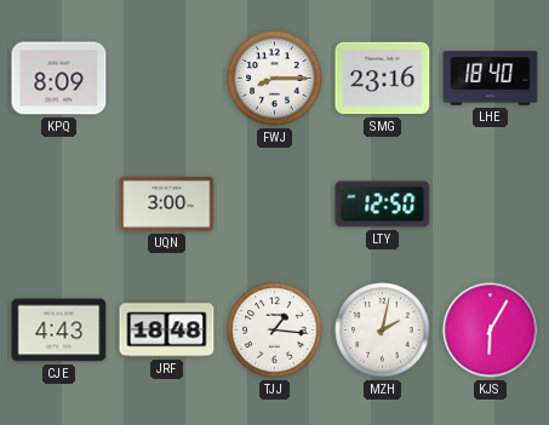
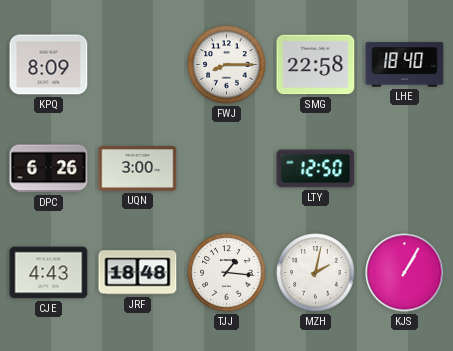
SMG: 23:16 -> 22:58
DPC: none -> 6:26
KJS: 6:05 -> 1:05
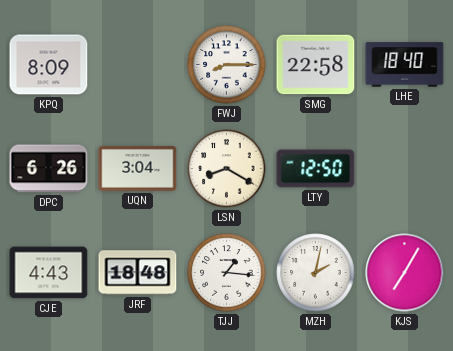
UQN: 3:00 -> 3:04
LSN: none -> 8:20
KJS: 1:05 -> 7:05
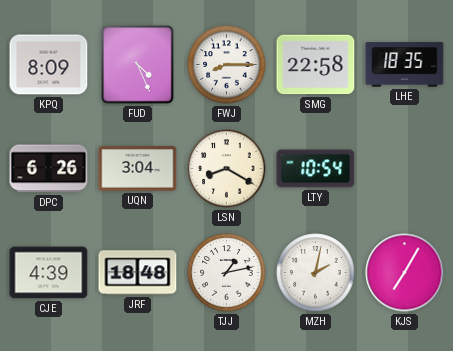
FUD: none -> 4:26
LHE: 18:40 -> 18:35
LTY: 12:50 -> 10:54
CJE: 4:43 -> 4:39
TJJ: 1:16 -> 1:13
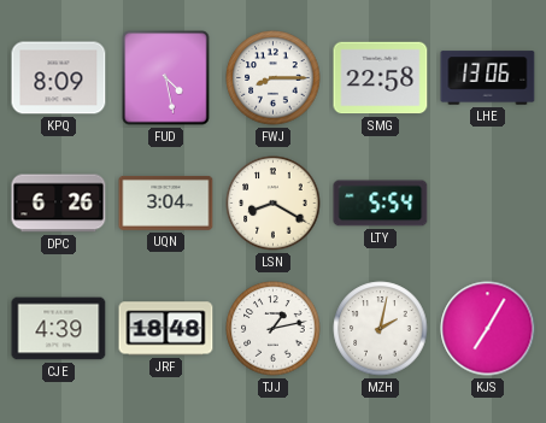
FUD: 4:26 -> 4:28
LHE: 18:35 -> 13:06
LTY: 10:54 -> 5:54
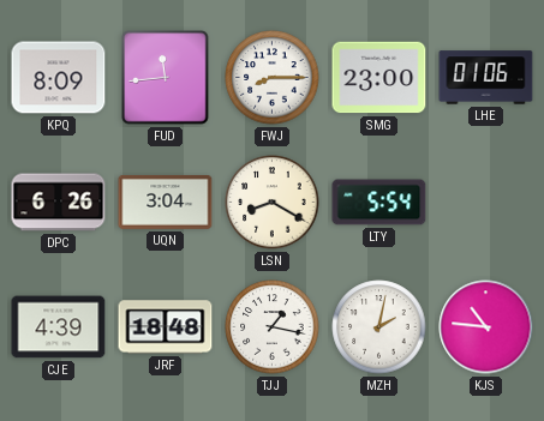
FUD: 4:28 -> 11:44
SMG: 22:58 -> 23:00
LHE: 13:06 -> 01:06
TJJ: 1:13 -> 1:17
KJS: 7:05 -> 10:46
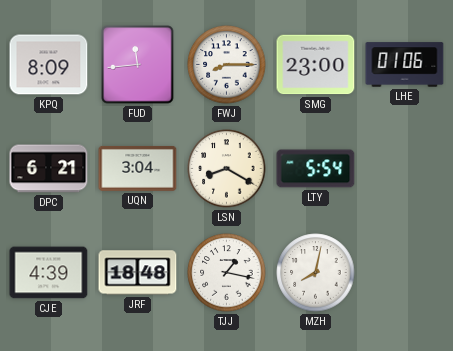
DPC: 6:26 -> 6:21
MZH: 2:02 -> 8:02
KJS: 10:46 -> none
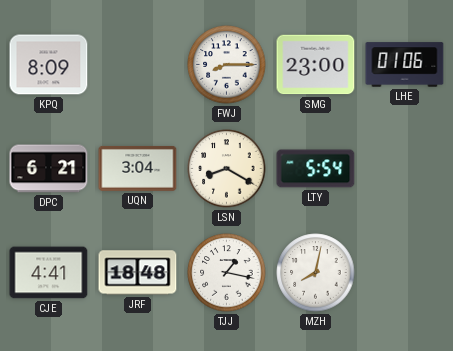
FUD: 11:44 -> none
CJE: 4:39 -> 4:41
